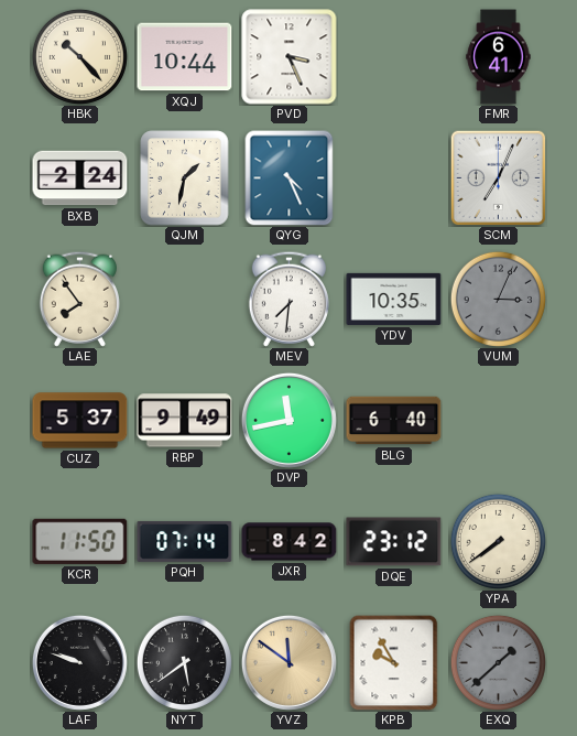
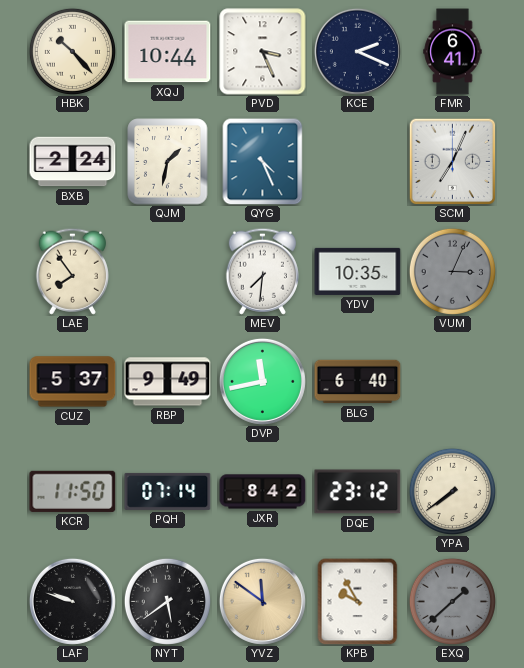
KCE: none -> 2:19
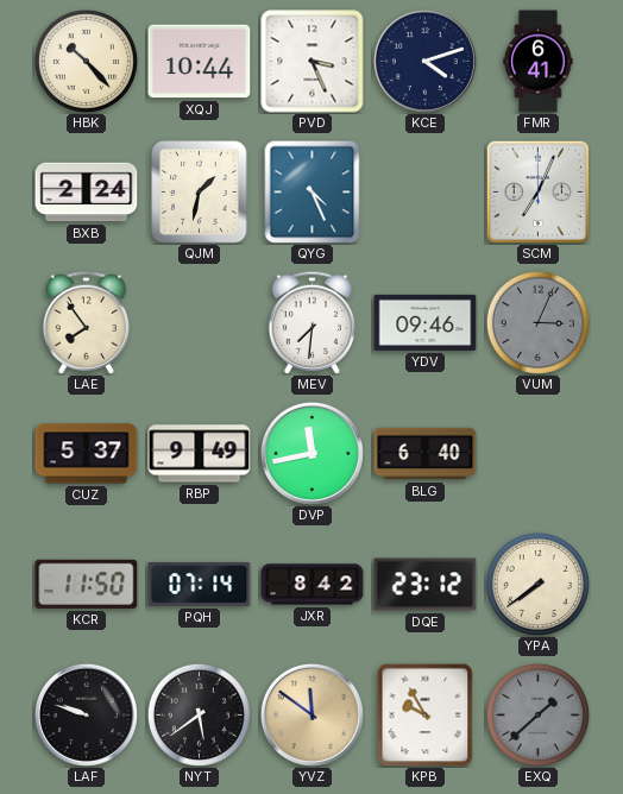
KCE: 2:19 -> 4:12
YDV: 10:35 -> 09:46
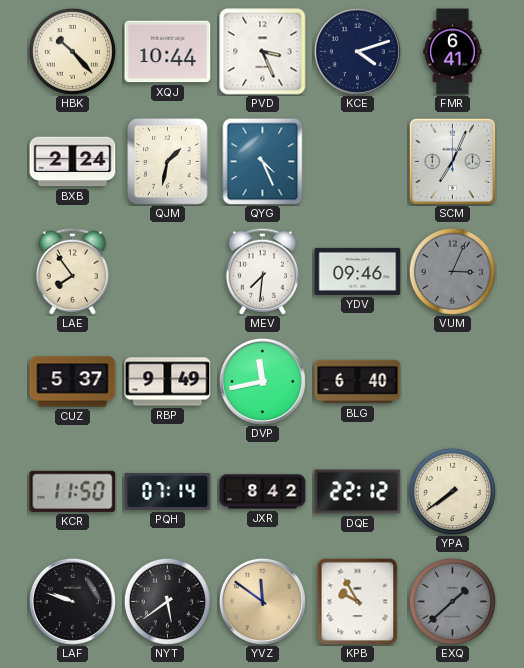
DQE: 23:12 -> 22:12
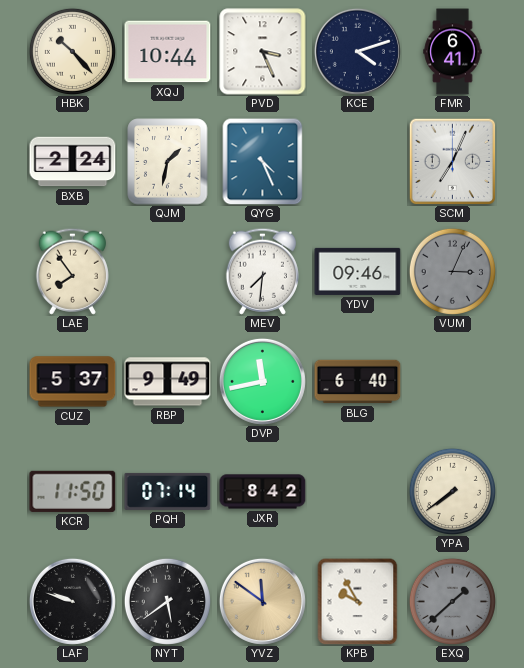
DQE: 22:12 -> none
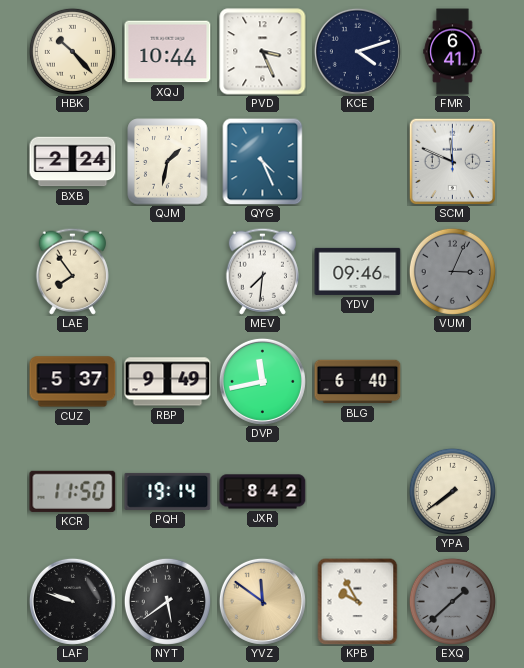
SCM: 7:04 -> 11:49
PQH: 07:14 -> 19:14
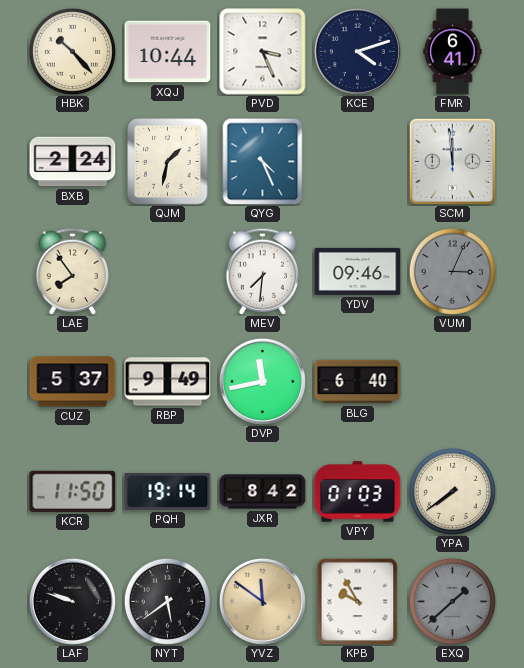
SCM: 11:49 -> 11:59
VPY: none -> 01:03
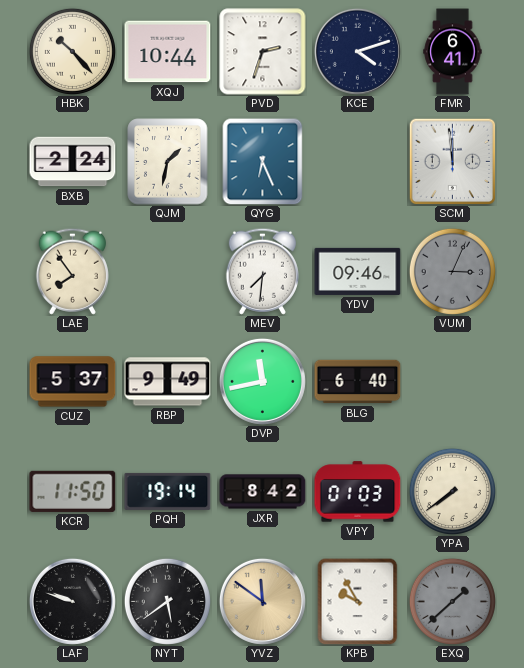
PVD: 3:26 -> 2:33
QYG: 4:26 -> 6:26
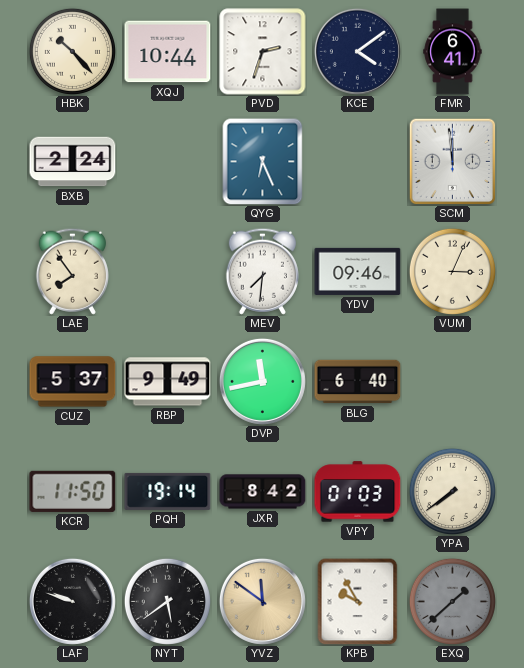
KCE: 4:12 -> 4:09
QJM: 1:32 -> none
VUM dial: grey -> cream
